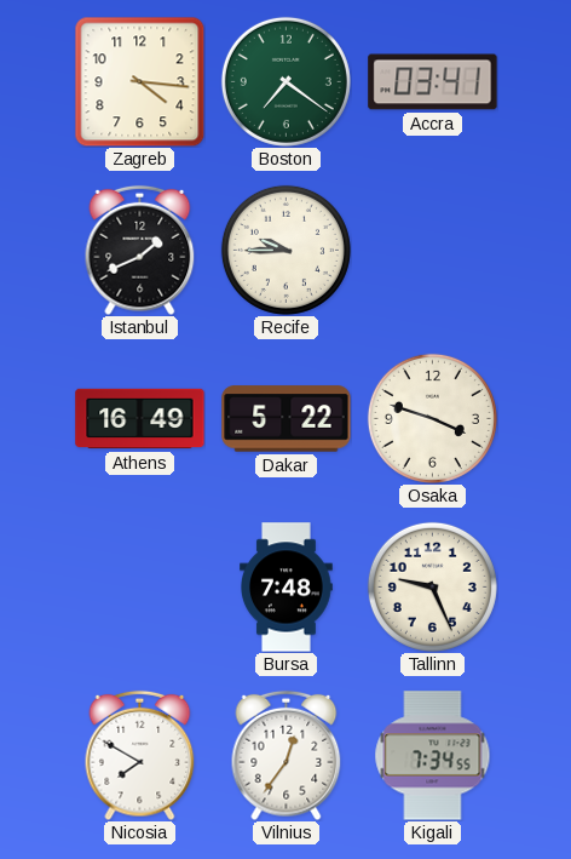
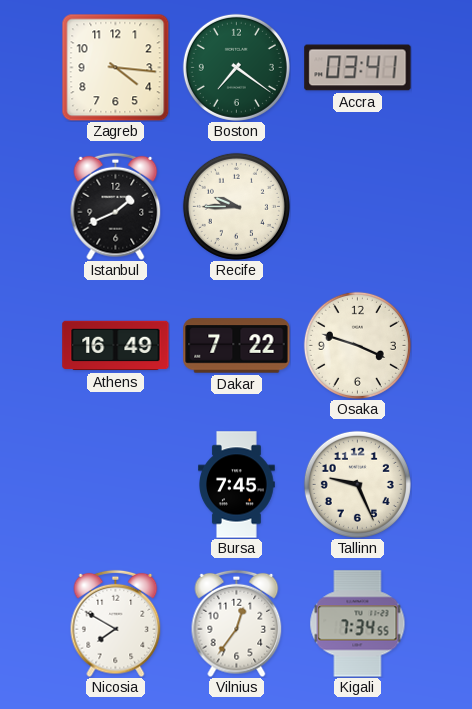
Dakar: 5:22 -> 7:22
Bursa: 7:48 -> 7:45
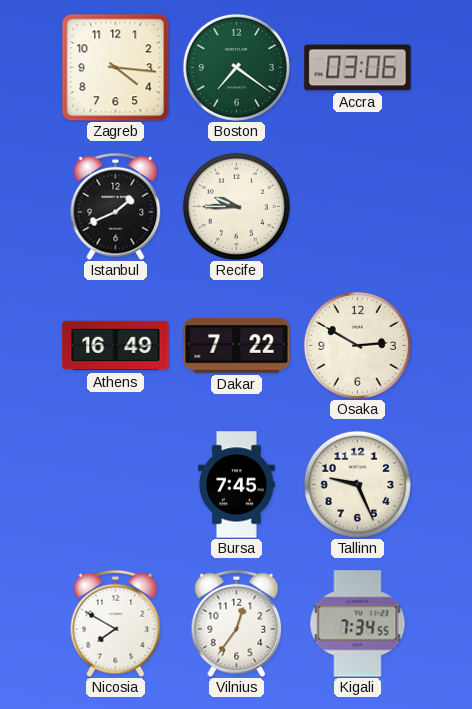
Accra: 03:41 -> 03:06
Osaka: 3:48 -> 2:50
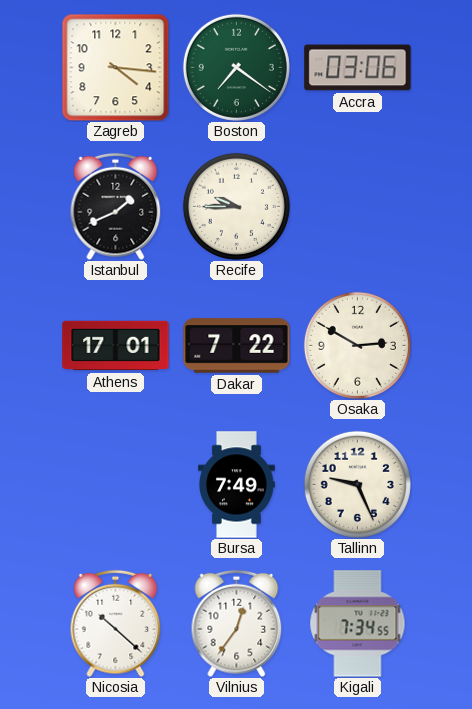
Athens: 16:49 -> 17:01
Bursa: 7:45 -> 7:49
Nicosia: 7:50 -> 10:22
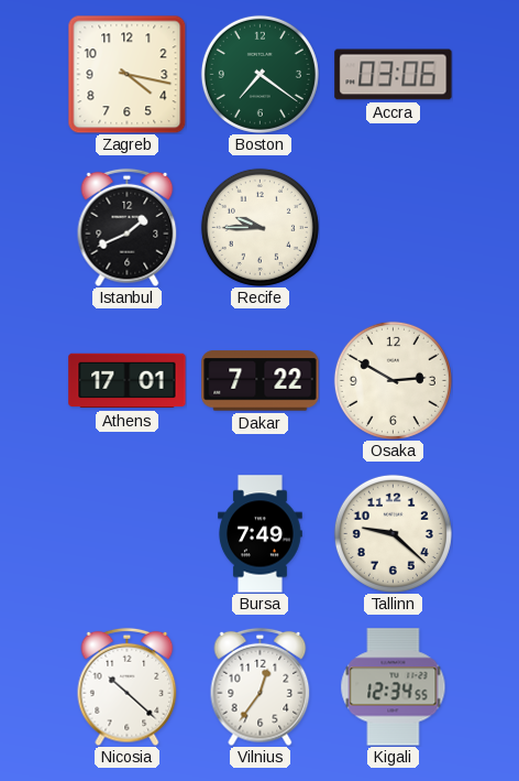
Zagreb: 4:16 -> 4:17
Tallinn: 9:26 -> 9:22
Kigali: 7:34 -> 12:34
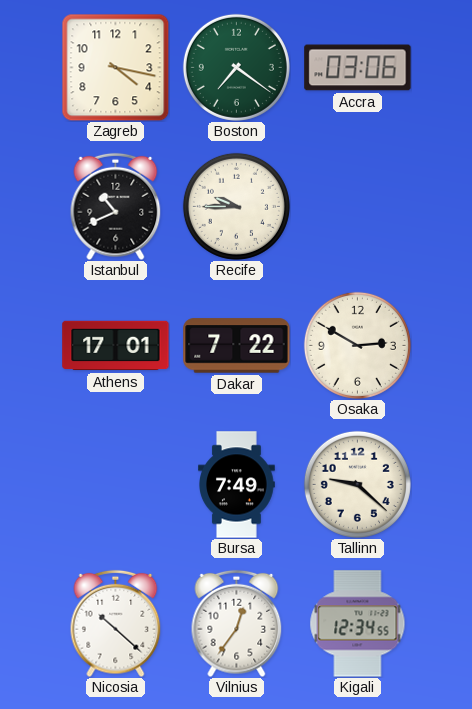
Istanbul: 1:41 -> 10:41
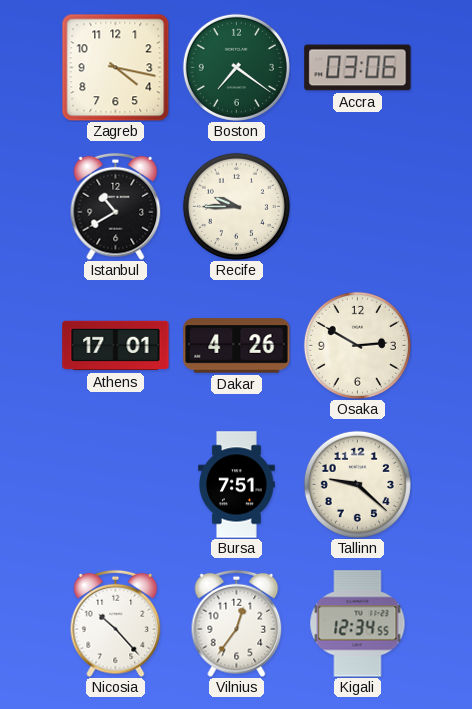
Istanbul: 10:41 -> 10:40
Dakar: 7:22 -> 4:26
Bursa: 7:49 -> 7:51
Nicosia: 10:22 -> 10:23
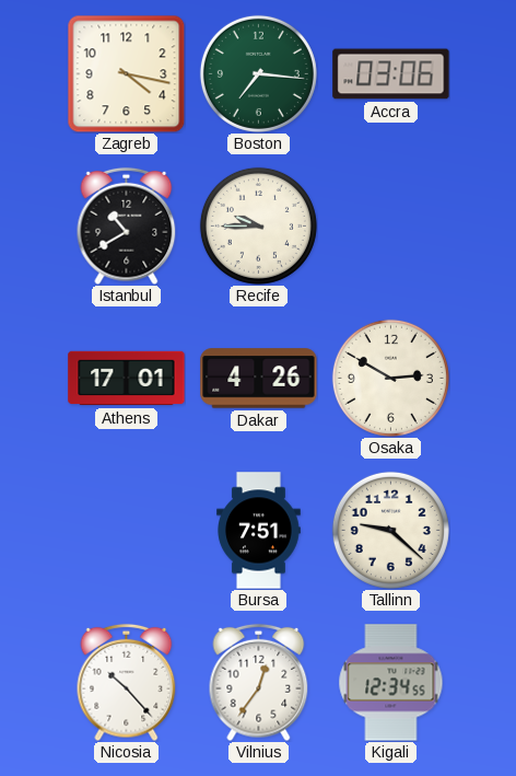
Boston: 7:21 -> 7:16
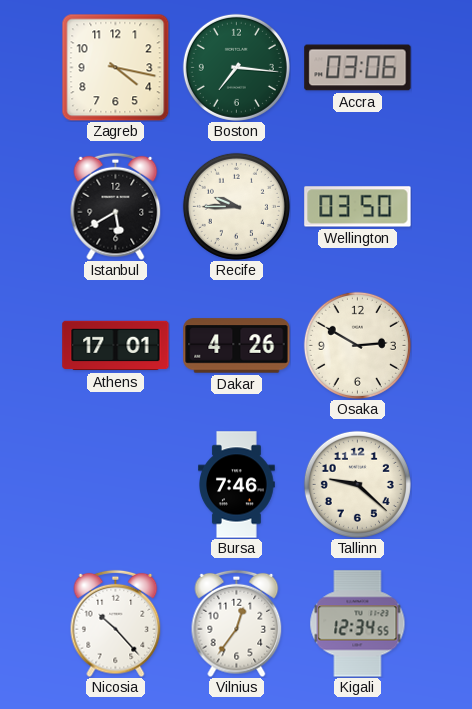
Istanbul: 10:40 -> 5:40
Wellington: none -> 03:50
Bursa: 7:51 -> 7:46
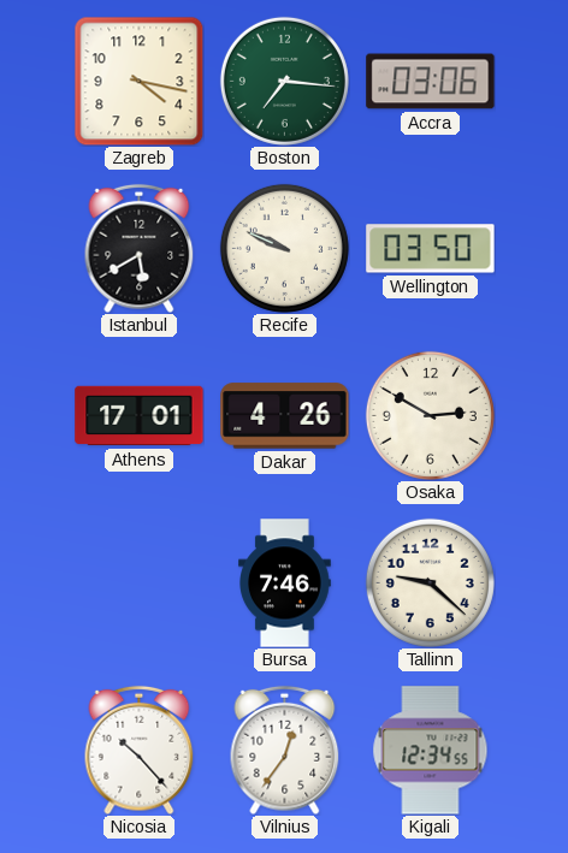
Recife: 9:45 -> 9:49
